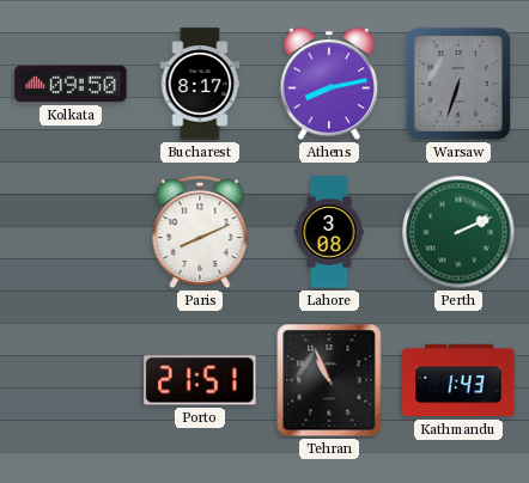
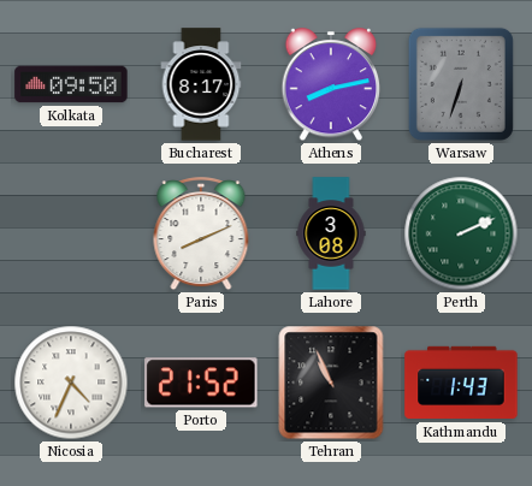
Nicosia: none -> 4:34
Porto: 21:51 -> 21:52
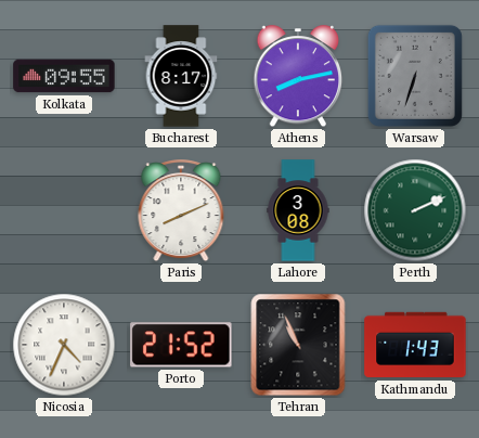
Kolkata: 09:50 -> 09:55
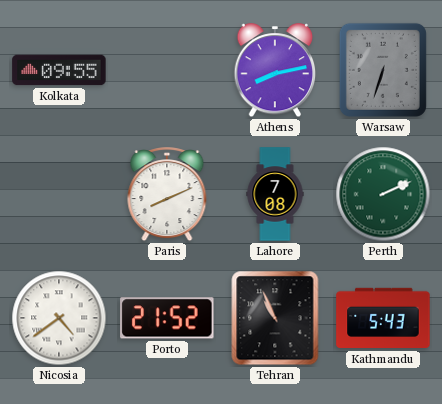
Bucharest: 8:17 -> none
Lahore: 3:08 -> 7:08
Nicosia: 4:34 -> 4:39
Kathmandu: 1:43 -> 5:43
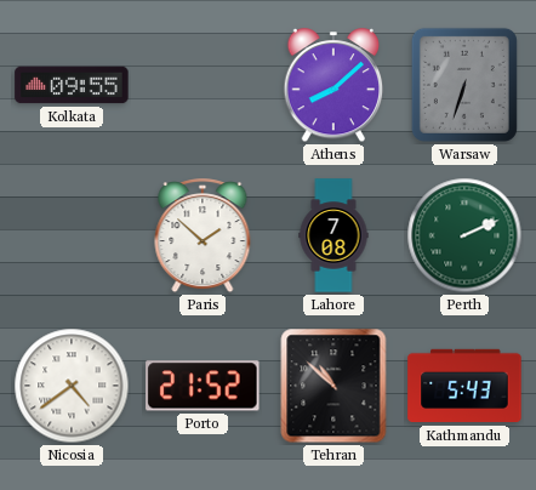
Athens: 8:13 -> 8:08
Paris: 8:11 -> 1:52
Tehran: 10:56 -> 10:52
